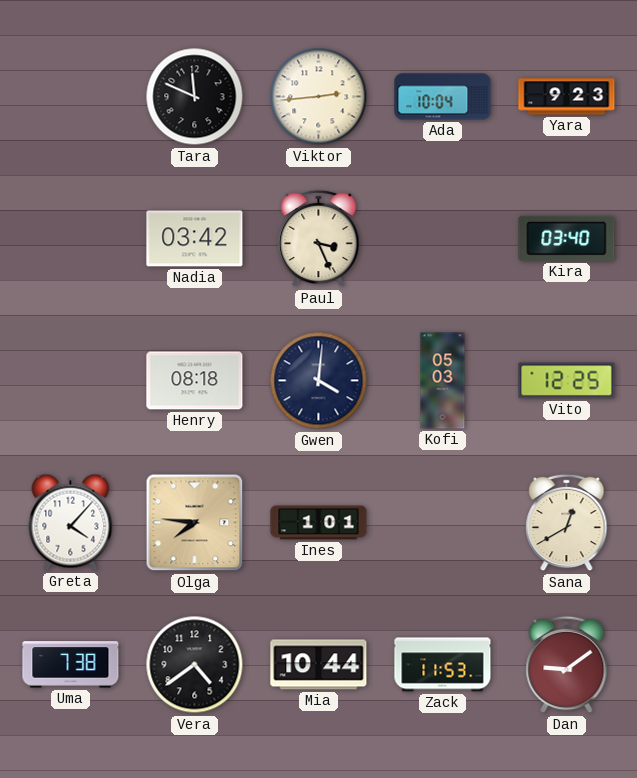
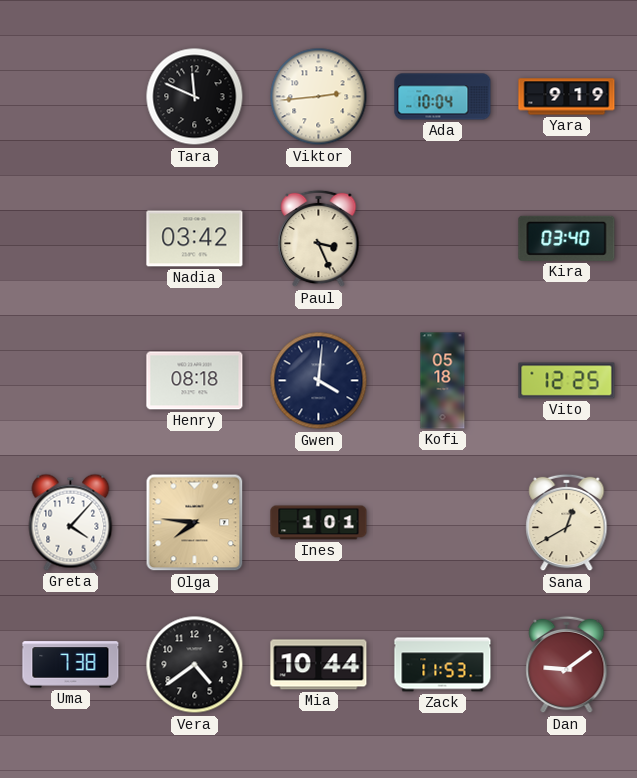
Yara: 9:23 -> 9:19
Kofi: 05:03 -> 05:18
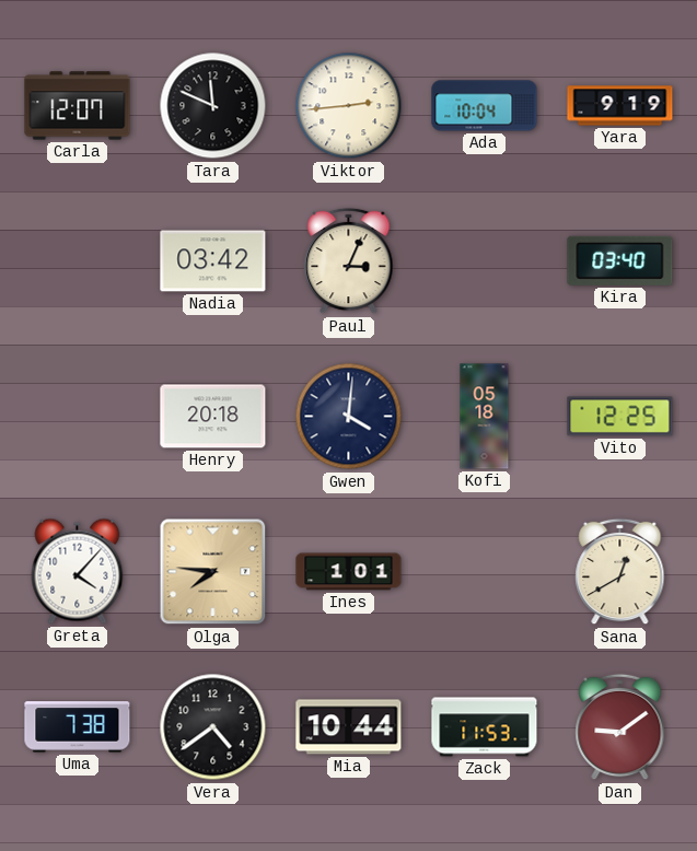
Carla: none -> 12:07
Paul: 3:26 -> 3:04
Henry: 08:18 -> 20:18
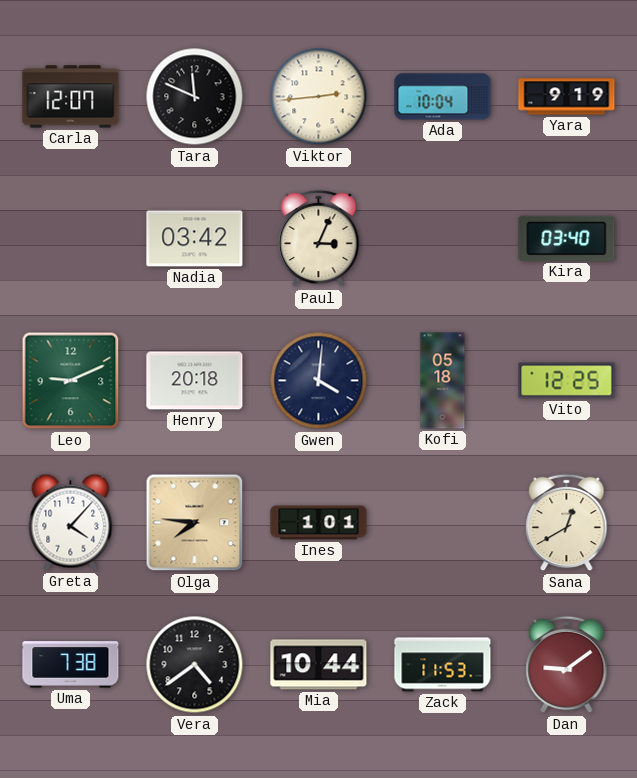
Leo: none -> 9:11
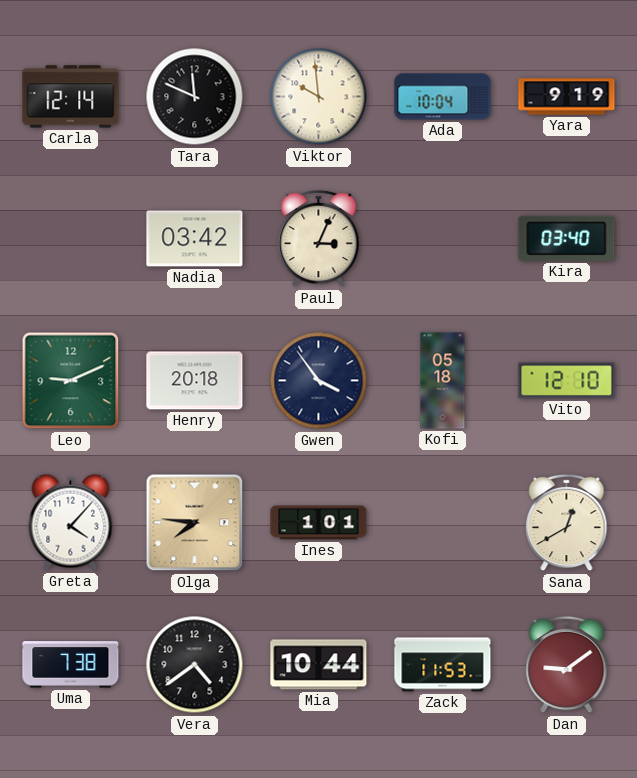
Carla: 12:07 -> 12:14
Viktor: 2:44 -> 9:59
Gwen: 4:01 -> 3:54
Vito: 12:25 -> 12:10
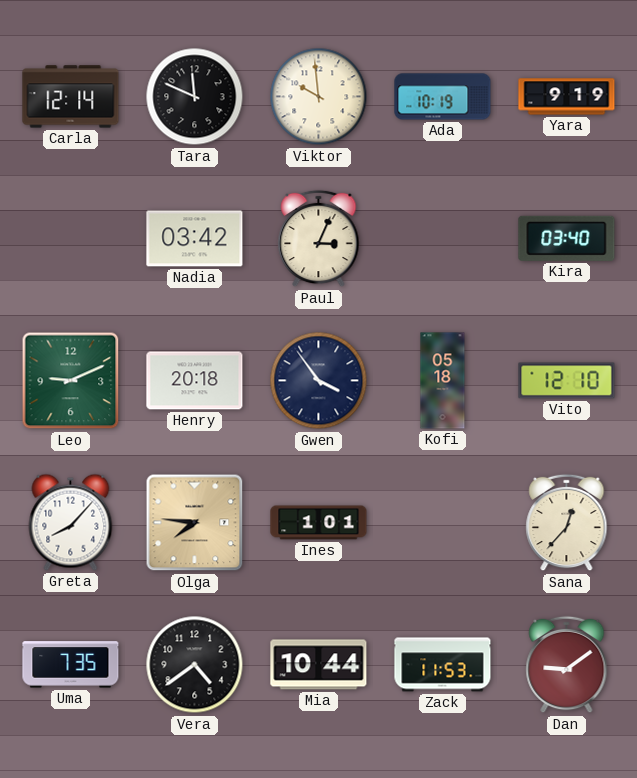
Ada: 10:04 -> 10:19
Greta: 4:07 -> 8:07
Sana: 12:40 -> 12:37
Uma: 7:38 -> 7:35
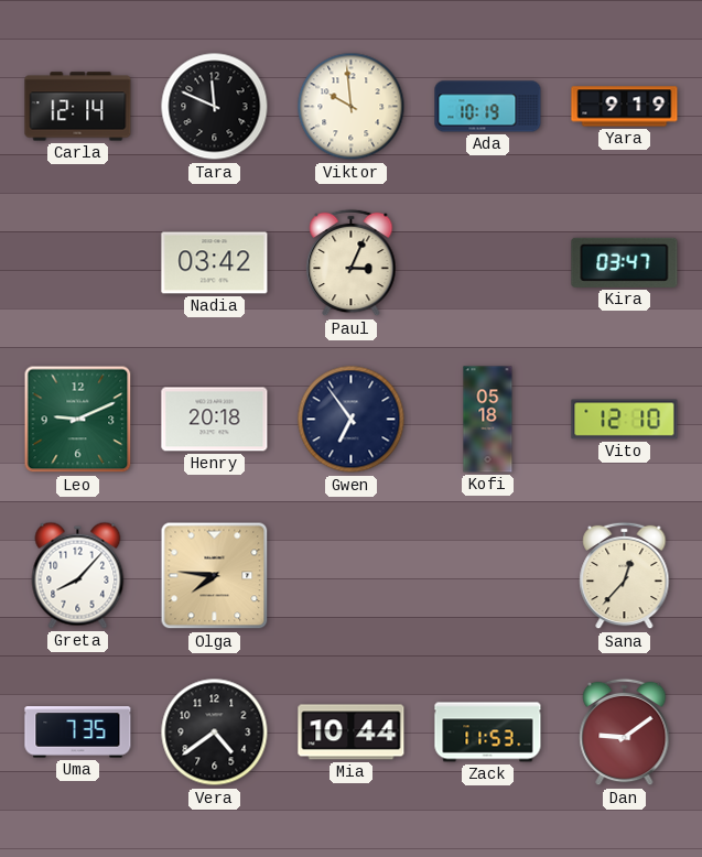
Kira: 03:40 -> 03:47
Gwen: 3:54 -> 6:54
Ines: 1:01 -> none
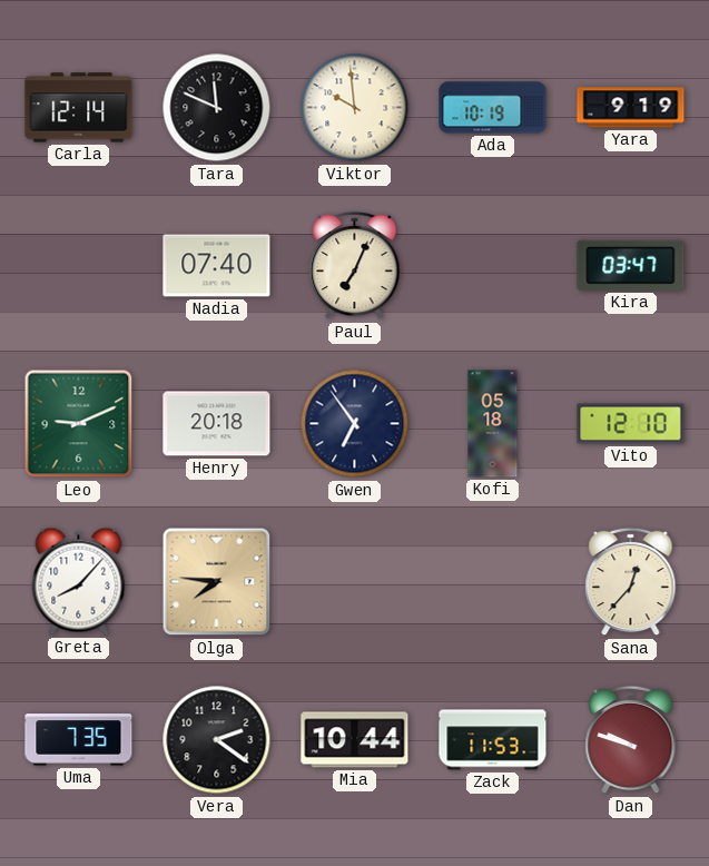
Nadia: 03:42 -> 07:40
Paul: 3:04 -> 7:04
Vera: 4:39 -> 2:21
Dan: 9:09 -> 9:48
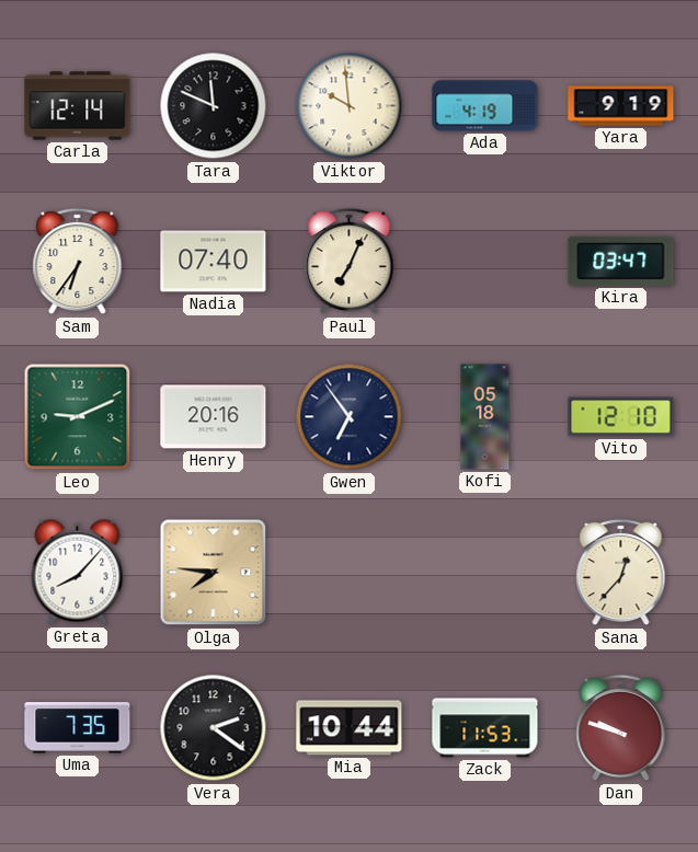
Ada: 10:19 -> 4:19
Sam: none -> 6:36
Henry: 20:18 -> 20:16
